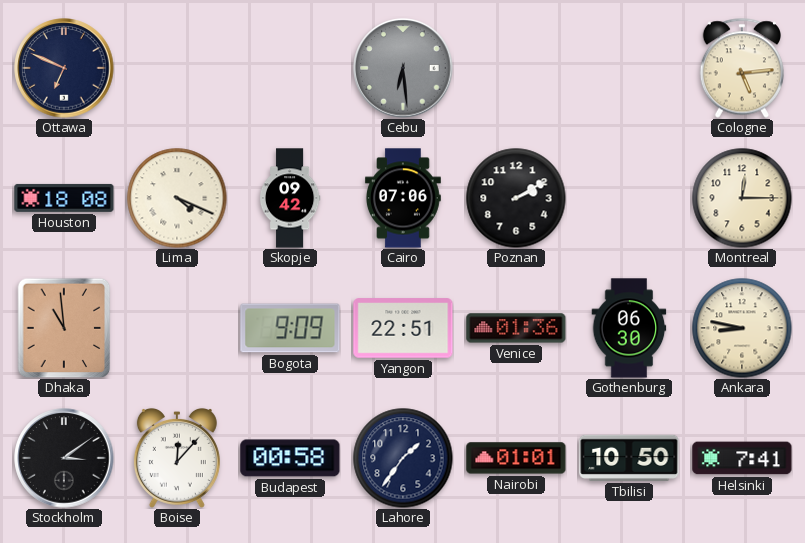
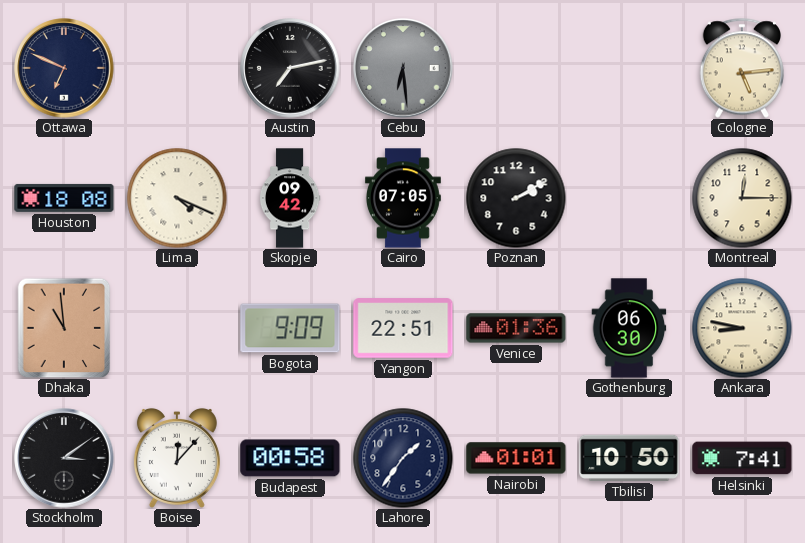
Austin: none -> 7:13
Cairo: 07:06 -> 07:05
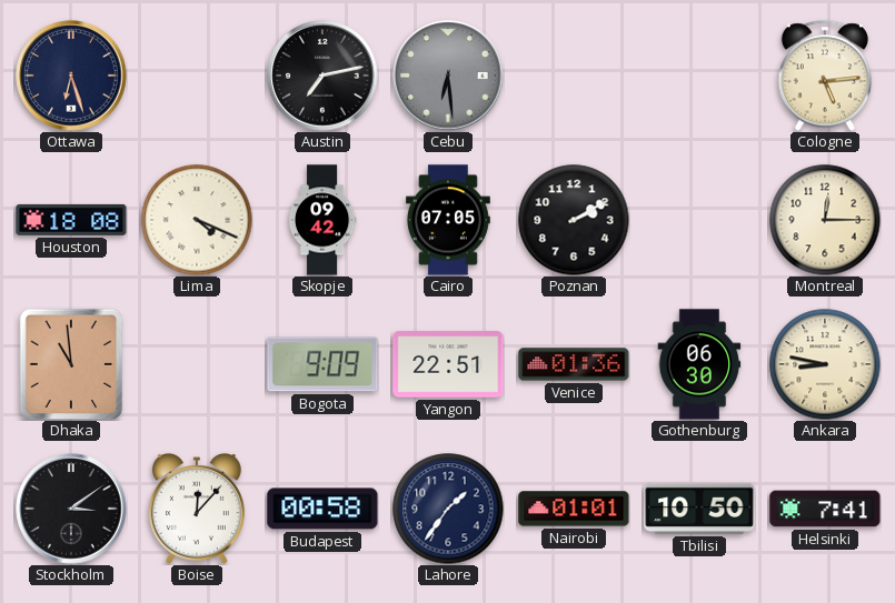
Ottawa: 6:49 -> 6:27
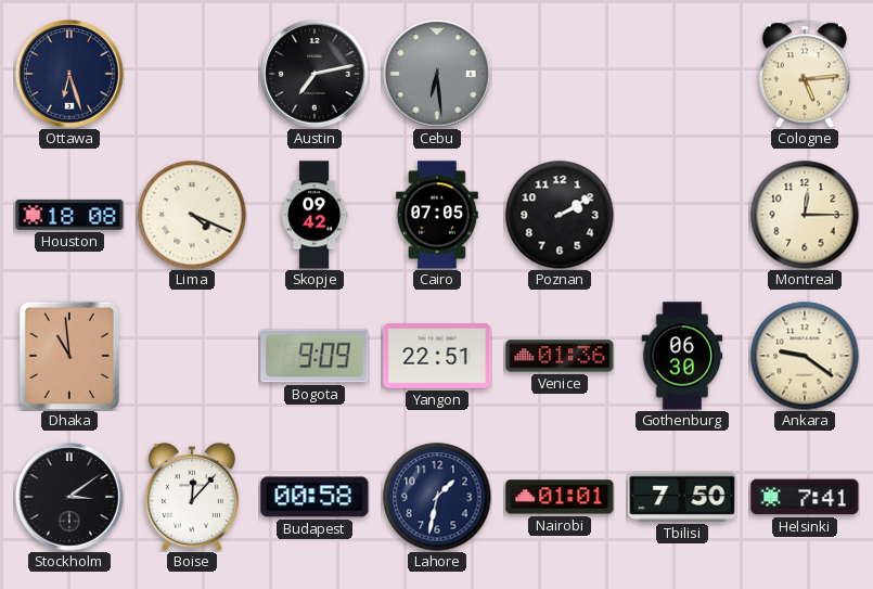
Ankara: 8:47 -> 9:21
Lahore: 1:36 -> 1:32
Tbilisi: 10:50 -> 7:50
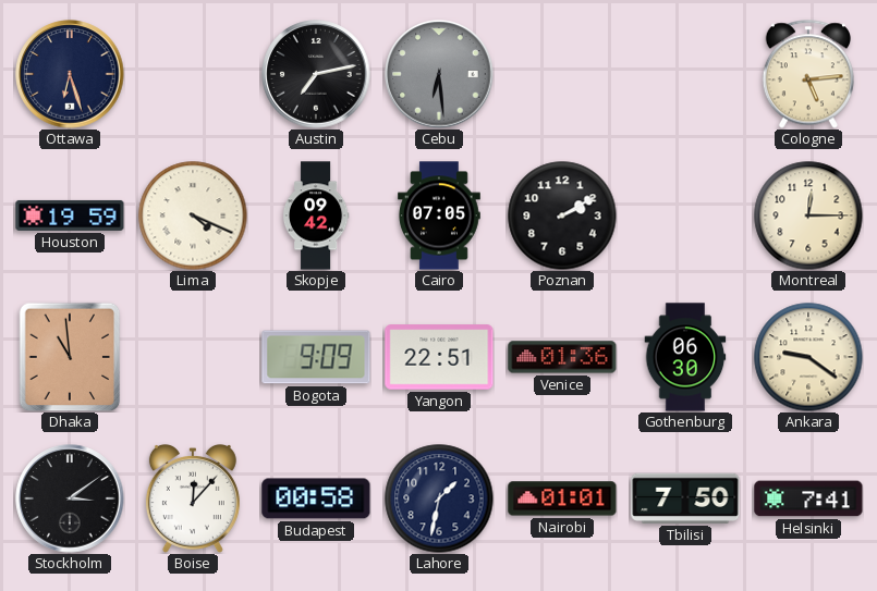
Houston: 18:08 -> 19:59
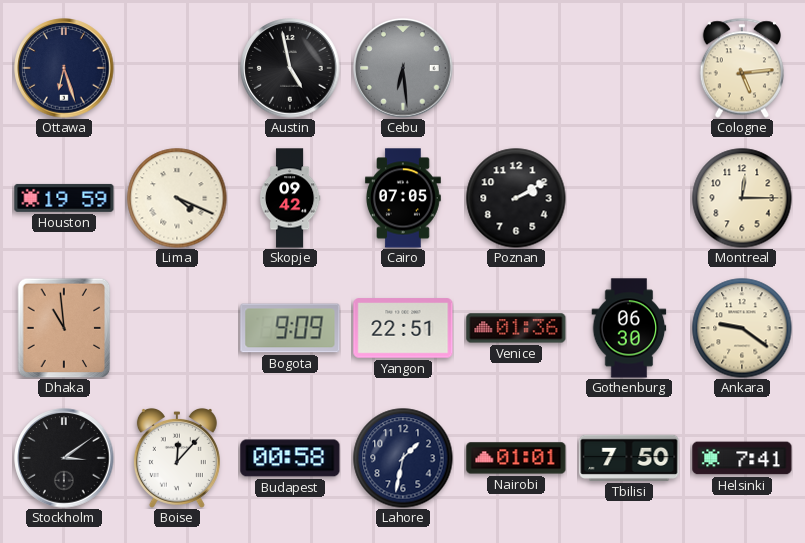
Austin: 7:13 -> 4:58
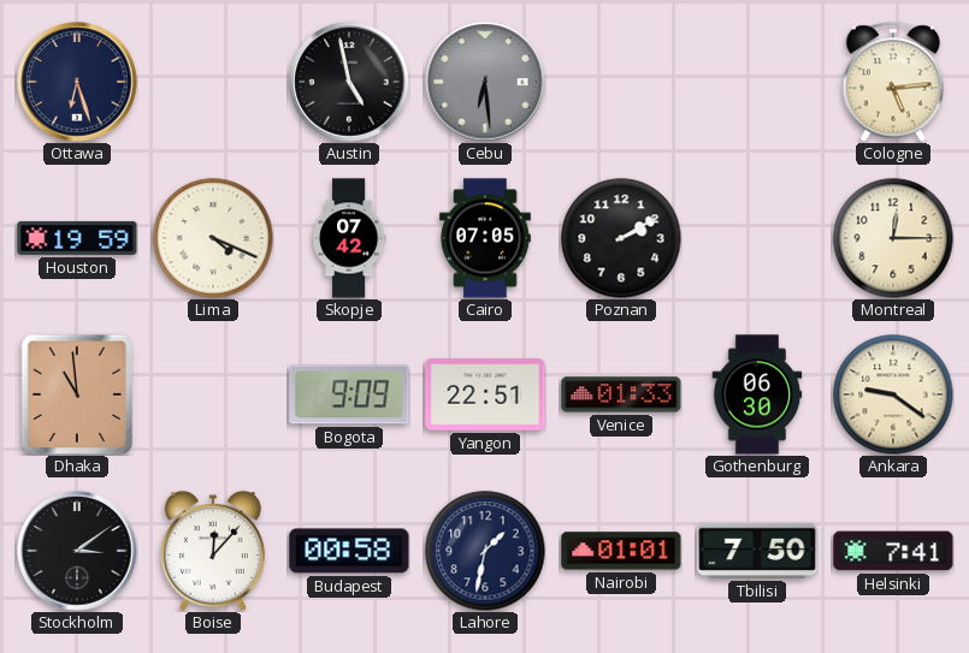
Skopje: 09:42 -> 07:42
Venice: 01:36 -> 01:33
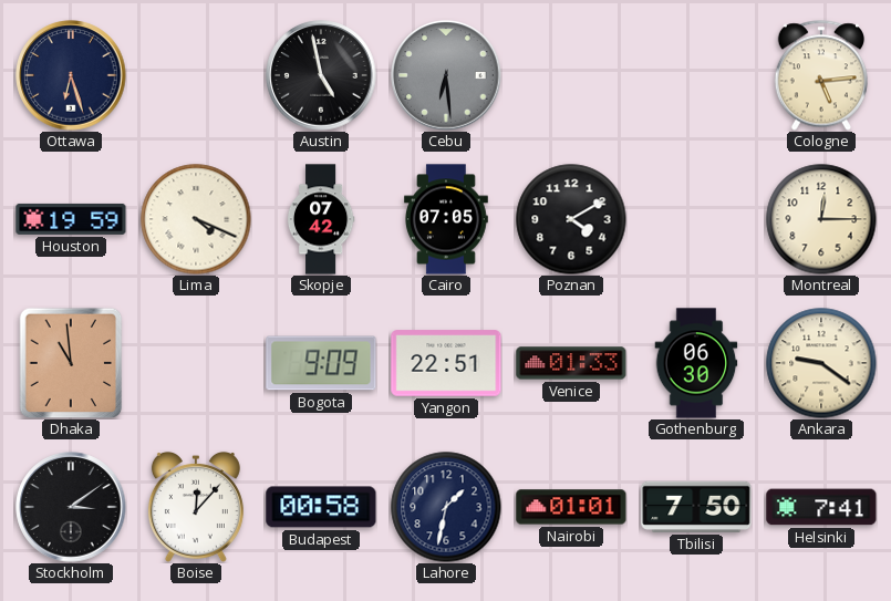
Poznan: 2:10 -> 4:10
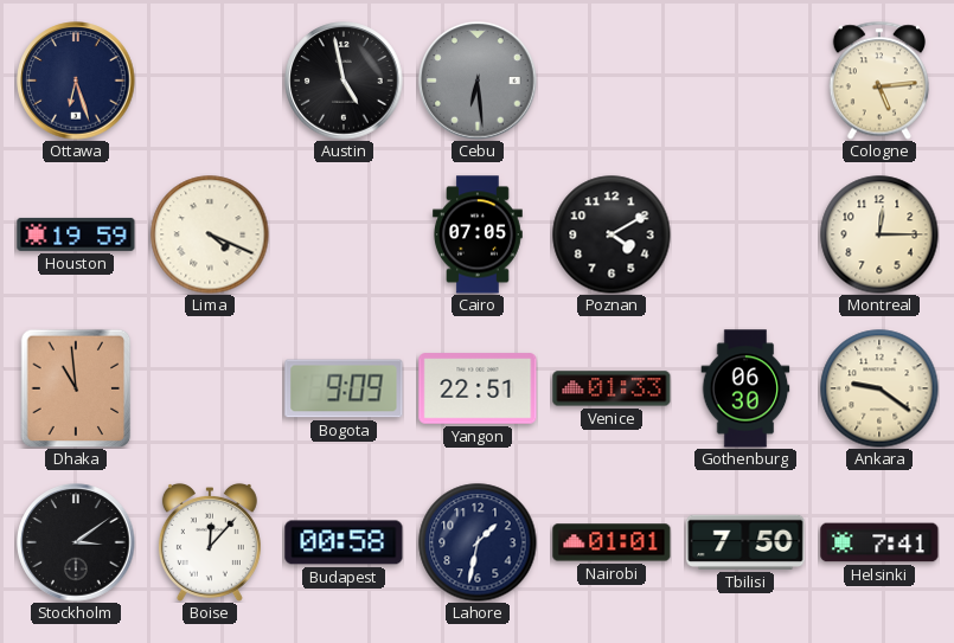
Skopje: 07:42 -> none
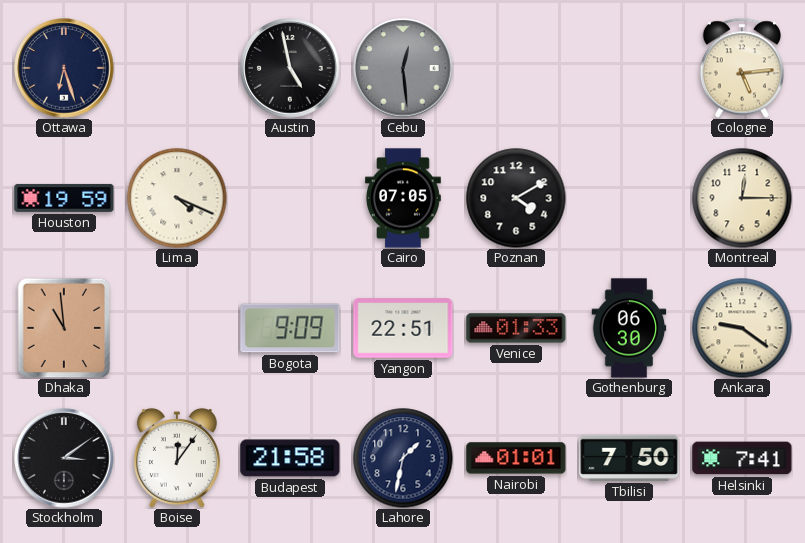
Cebu: 6:29 -> 12:29
Boise: 12:07 -> 12:06
Budapest: 00:58 -> 21:58
